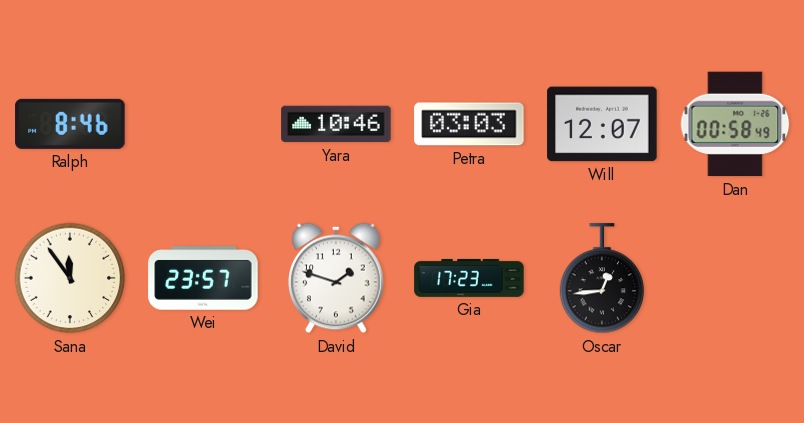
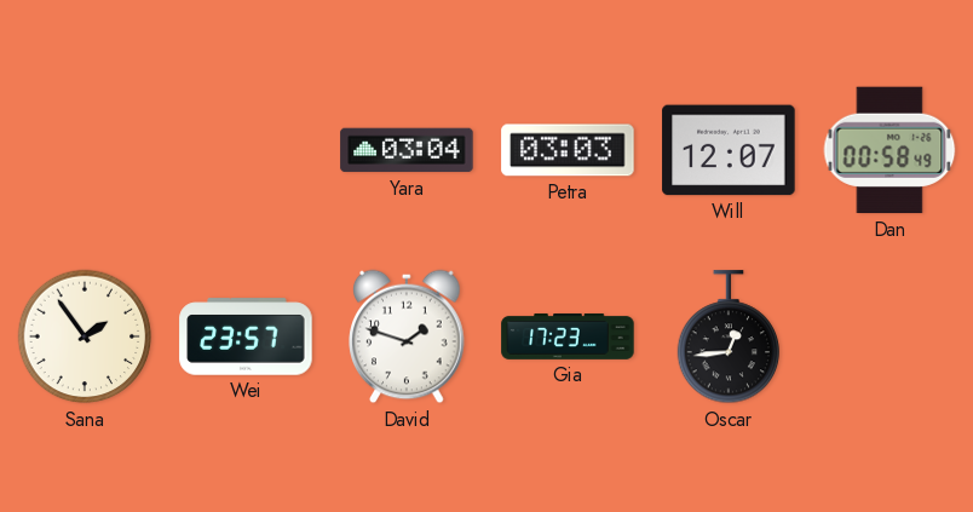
Ralph: 8:46 -> none
Yara: 10:46 -> 03:04
Sana: 11:54 -> 1:54
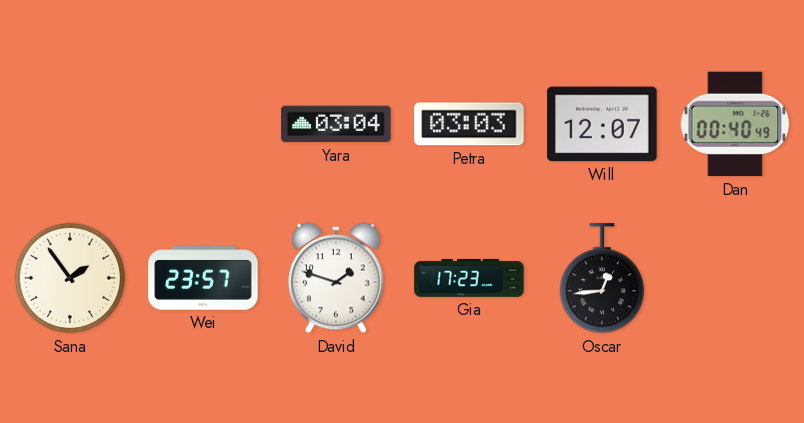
Dan: 00:58 -> 00:40
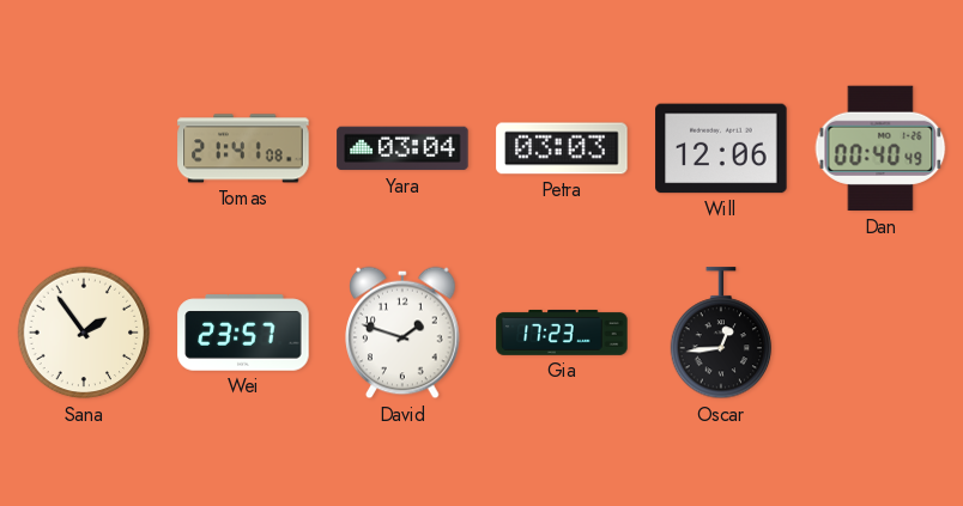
Tomas: none -> 21:41
Will: 12:07 -> 12:06
